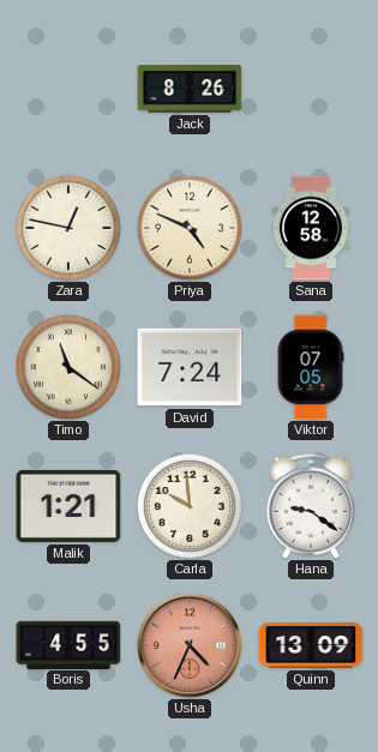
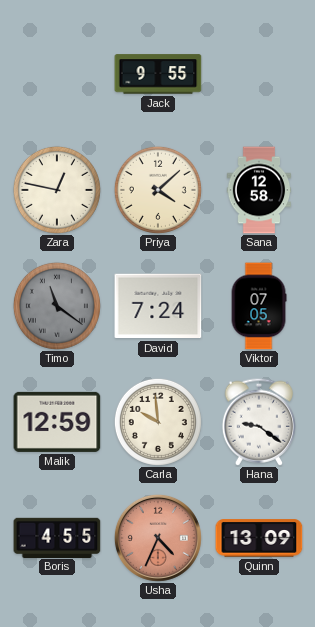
Jack: 8:26 -> 9:55
Priya: 4:49 -> 4:08
Timo dial: cream -> grey
Malik: 1:21 -> 12:59
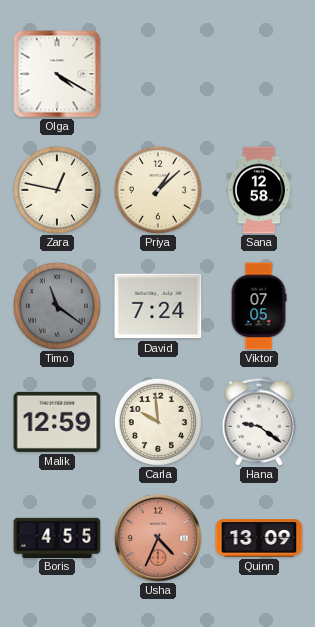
Olga: none -> 4:20
Jack: 9:55 -> none
Priya: 4:08 -> 1:08
